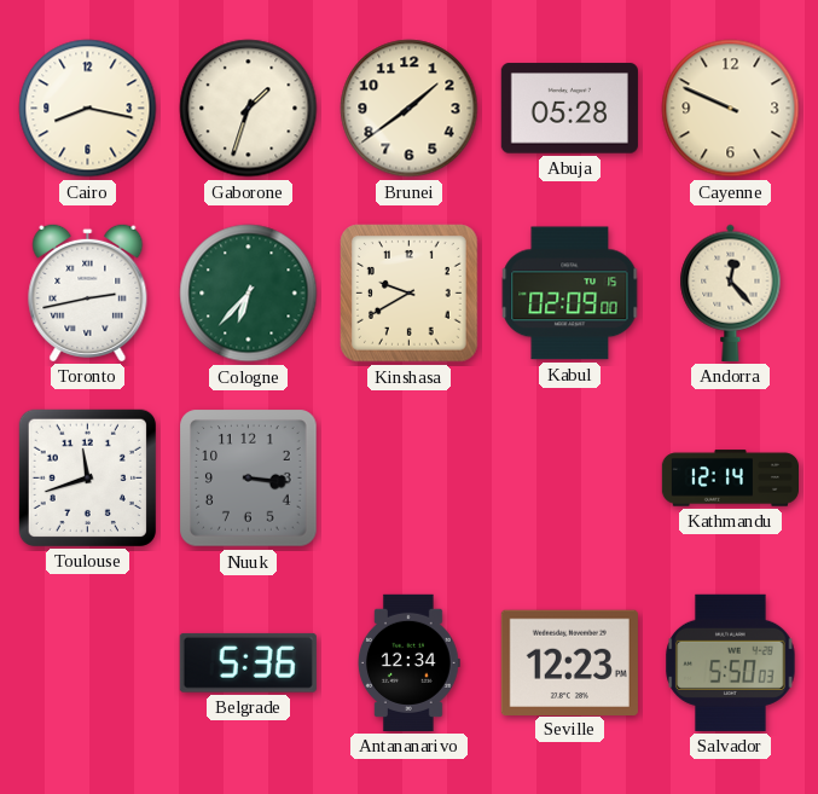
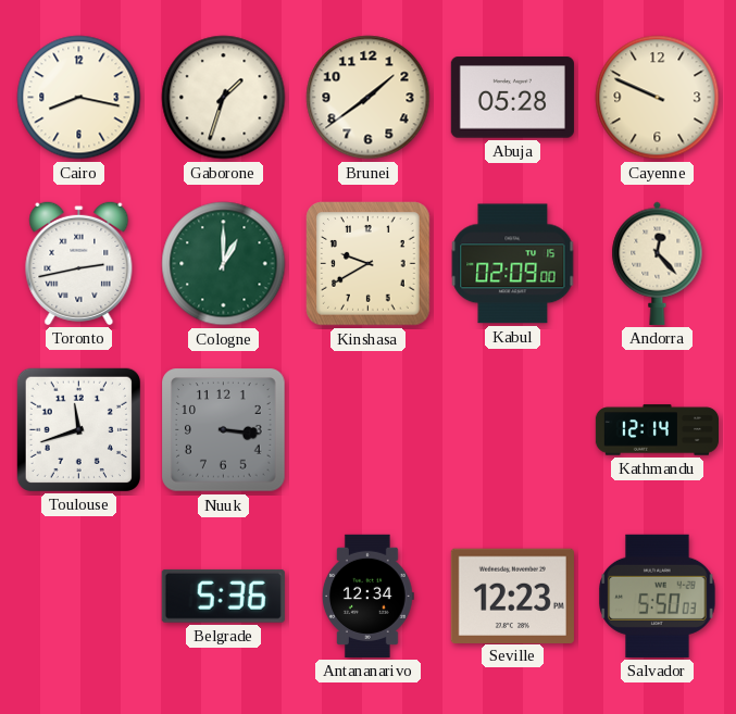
Cologne: 6:37 -> 1:00
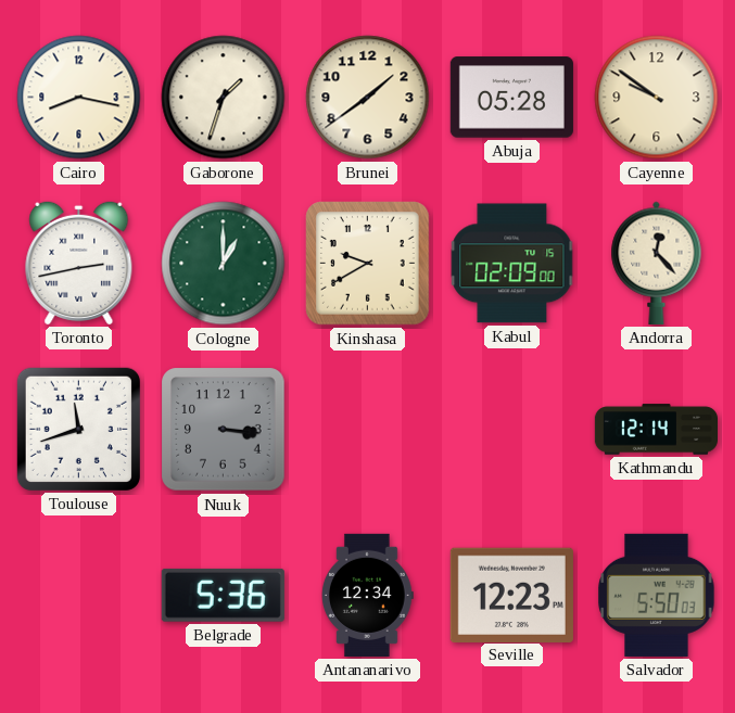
Cayenne: 9:49 -> 9:51
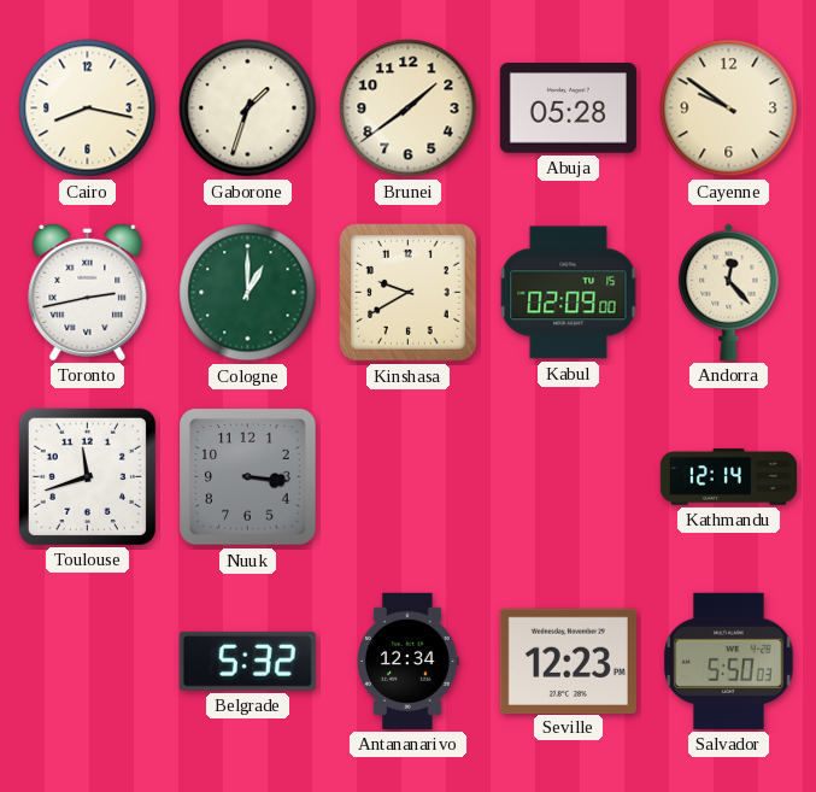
Belgrade: 5:36 -> 5:32
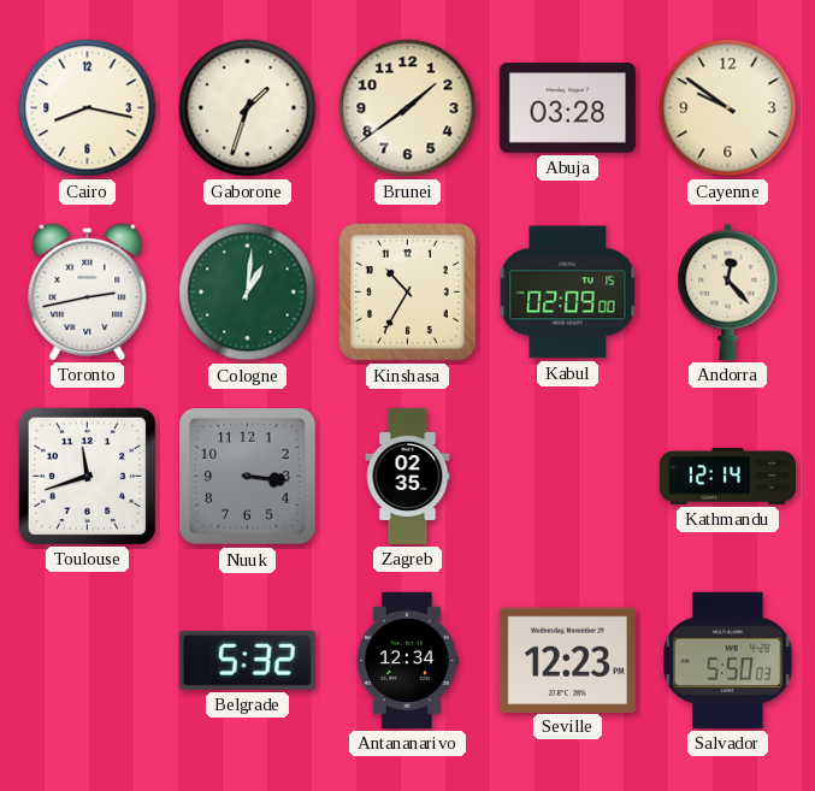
Abuja: 05:28 -> 03:28
Cologne: 1:00 -> 1:01
Kinshasa: 9:40 -> 10:35
Zagreb: none -> 02:35
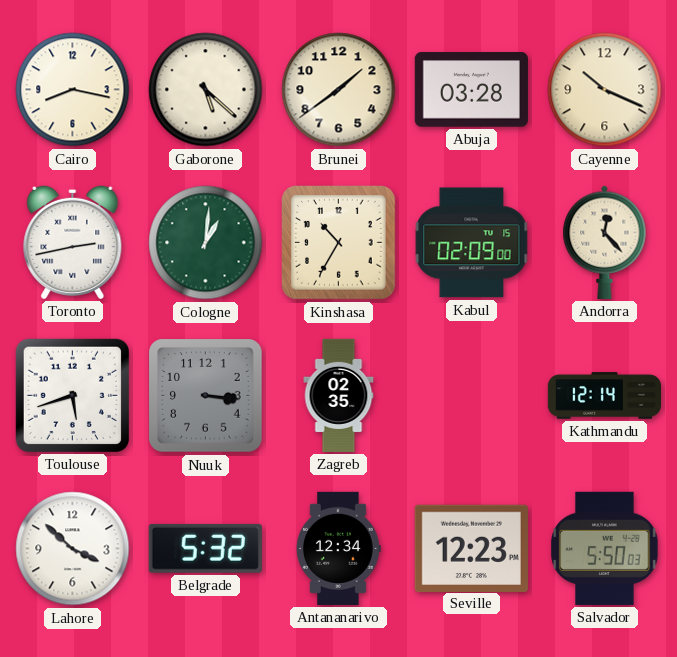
Gaborone: 1:33 -> 5:22
Cayenne: 9:51 -> 10:19
Toulouse: 11:42 -> 5:42
Lahore: none -> 3:52
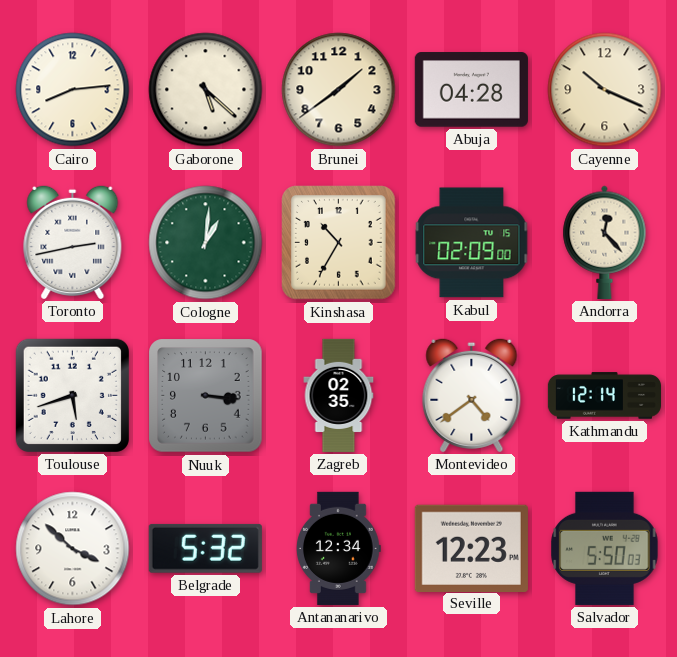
Cairo: 8:17 -> 8:14
Abuja: 03:28 -> 04:28
Montevideo: none -> 4:39
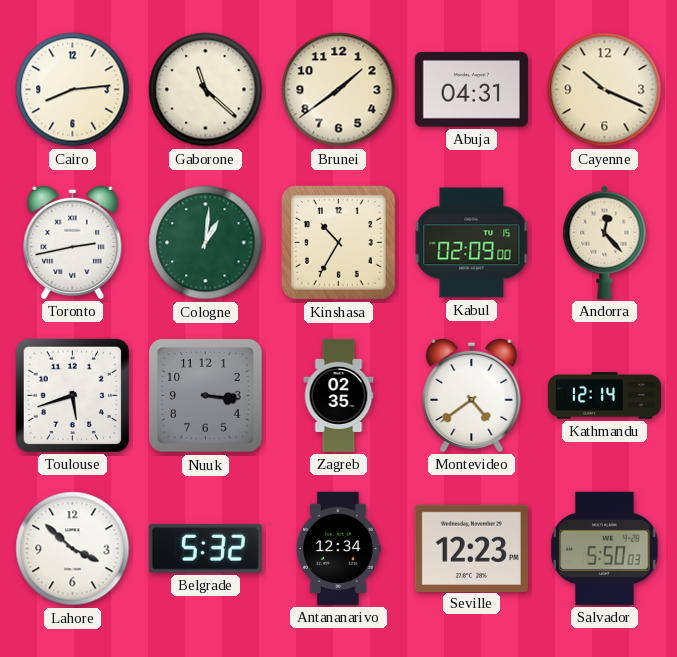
Gaborone: 5:22 -> 11:22
Abuja: 04:28 -> 04:31
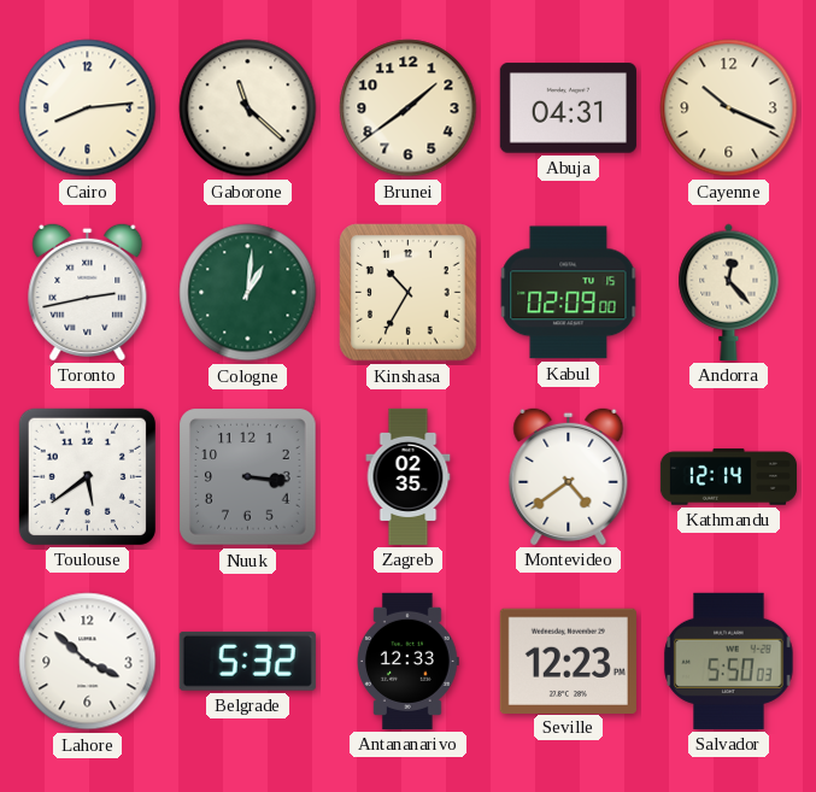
Toulouse: 5:42 -> 5:39
Antananarivo: 12:34 -> 12:33
